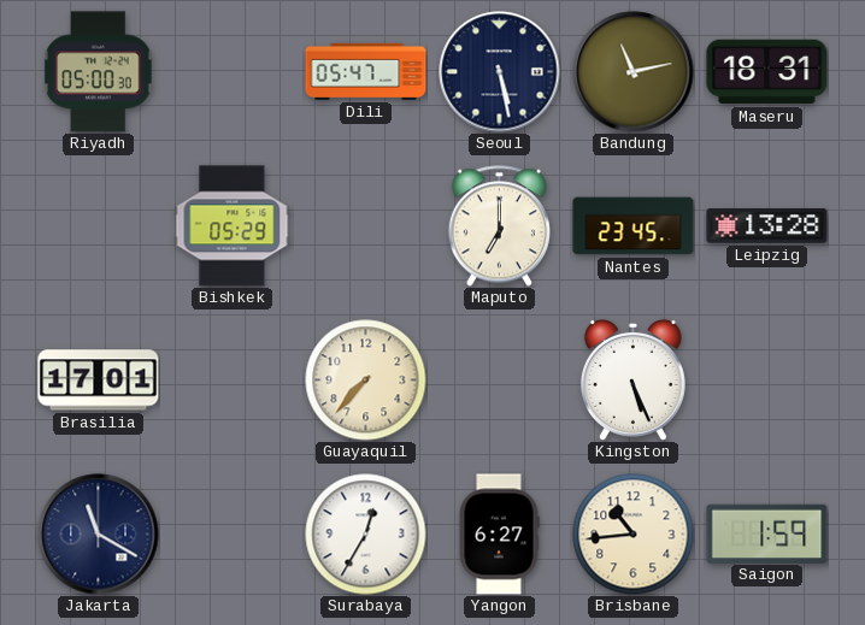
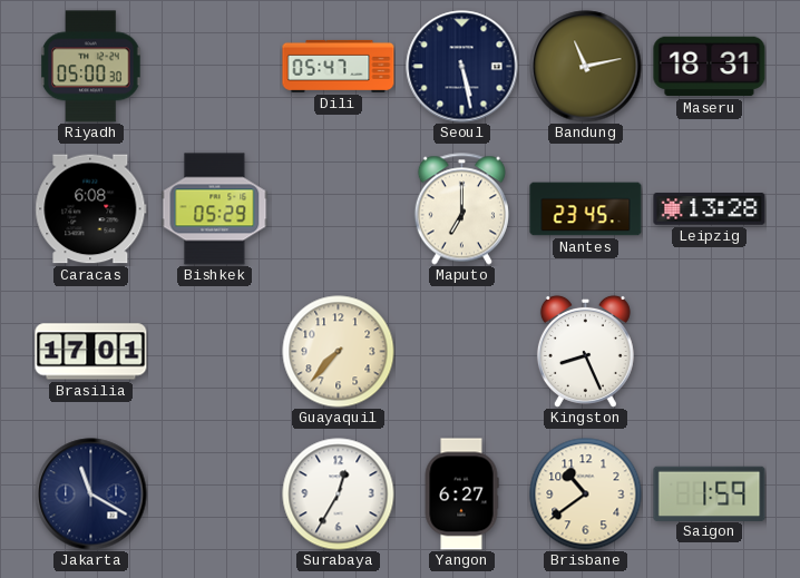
Caracas: none -> 6:08
Kingston: 5:26 -> 8:26
Brisbane: 10:44 -> 10:39
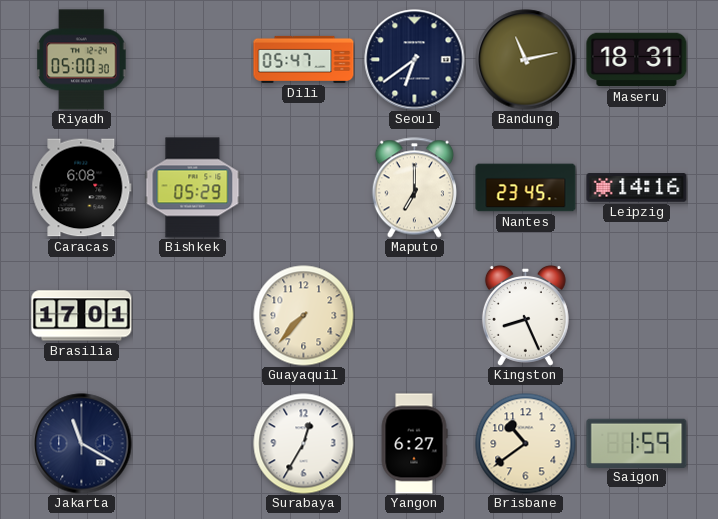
Seoul: 5:28 -> 6:39
Leipzig: 13:28 -> 14:16
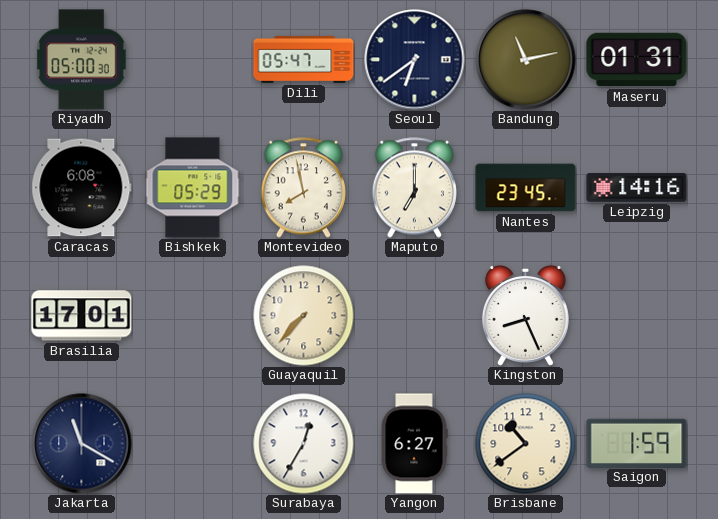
Maseru: 18:31 -> 01:31
Montevideo: none -> 7:58
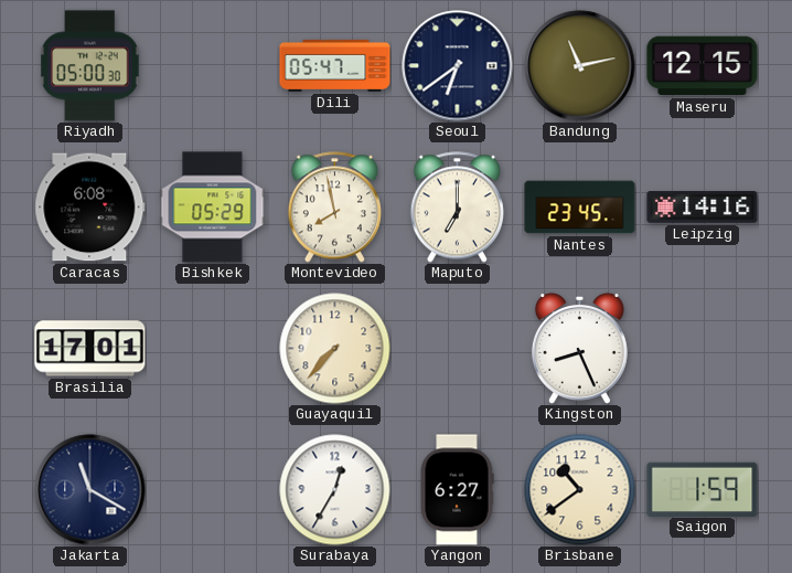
Maseru: 01:31 -> 12:15
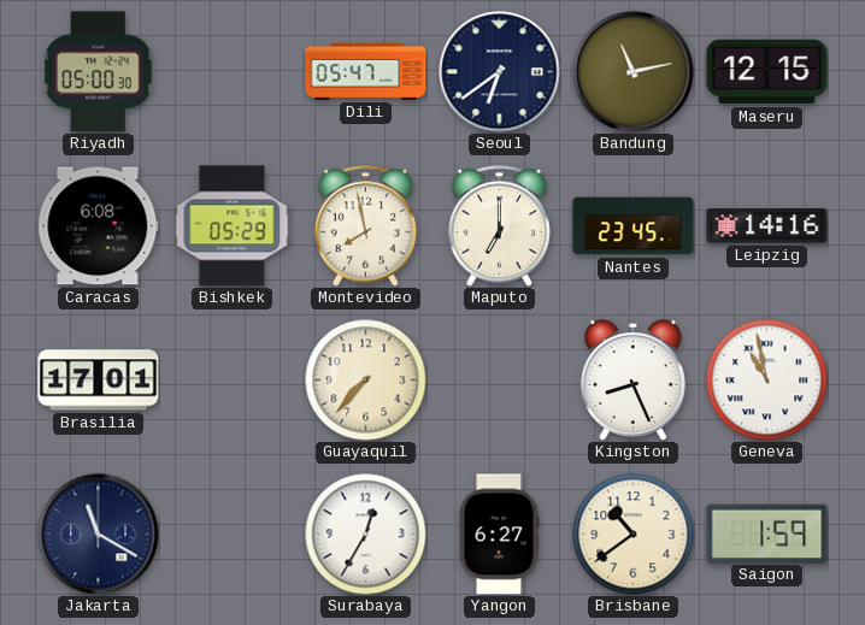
Geneva: none -> 10:58
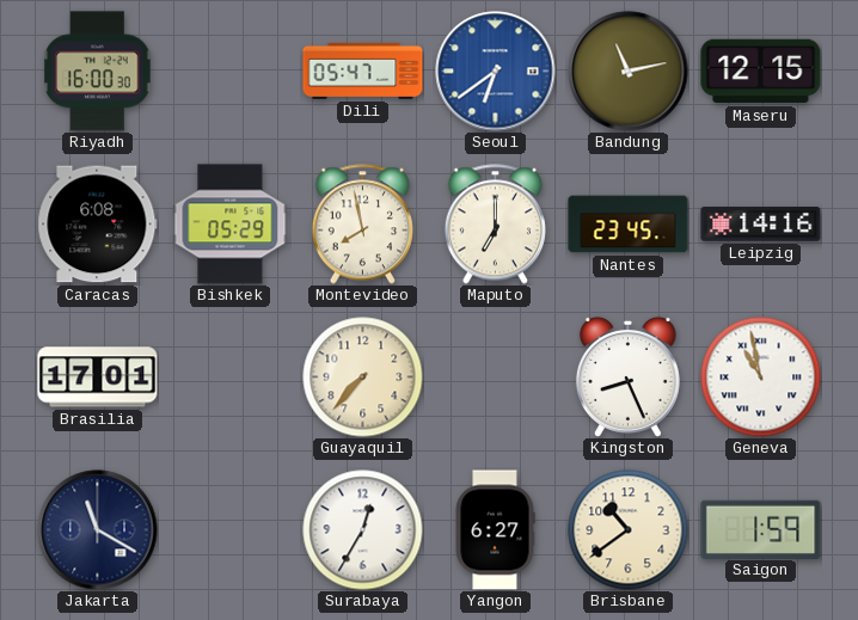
Riyadh: 05:00 -> 16:00
Seoul dial: navy -> blue
